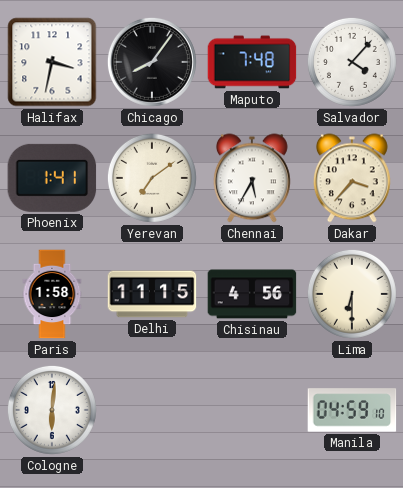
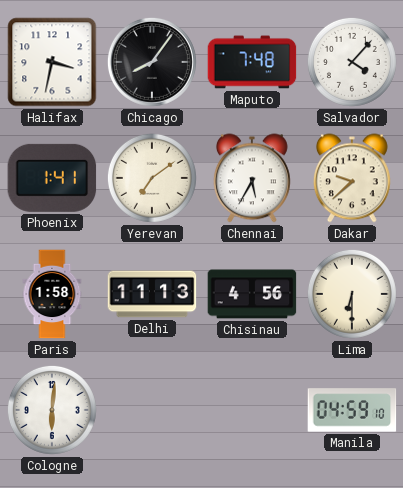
Dakar: 3:37 -> 9:38
Delhi: 11:15 -> 11:13
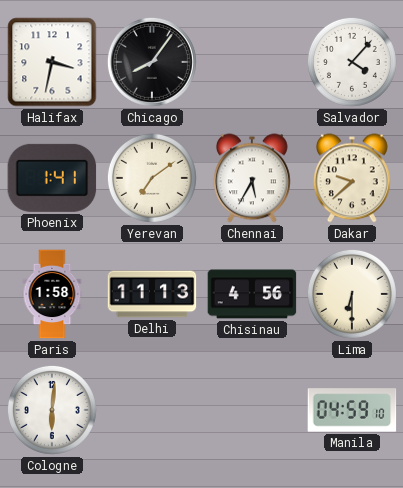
Maputo: 7:48 -> none
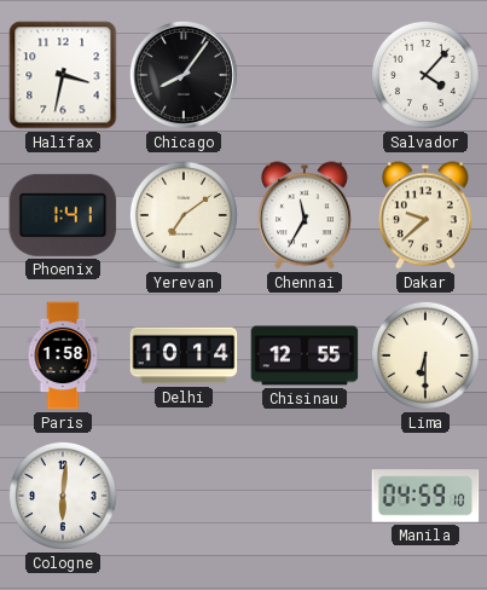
Chennai: 5:35 -> 11:35
Delhi: 11:13 -> 10:14
Chisinau: 4:56 -> 12:55
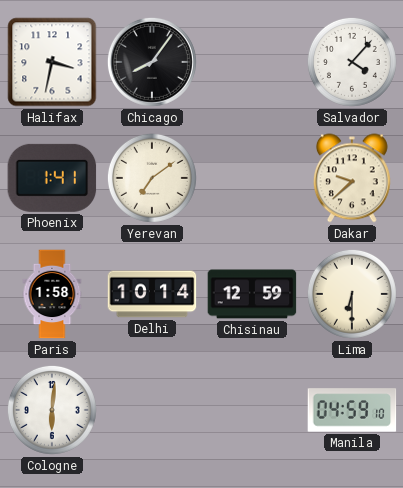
Chennai: 11:35 -> none
Chisinau: 12:55 -> 12:59
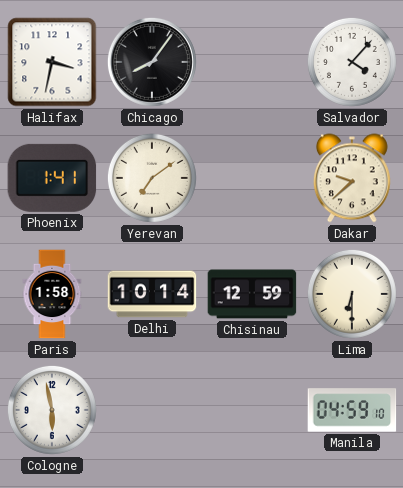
Cologne: 6:01 -> 5:58
